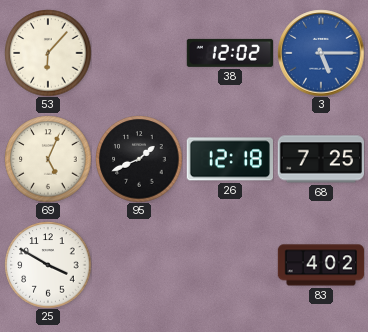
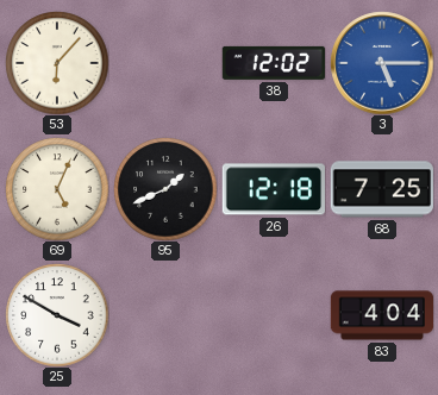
83: 4:02 -> 4:04
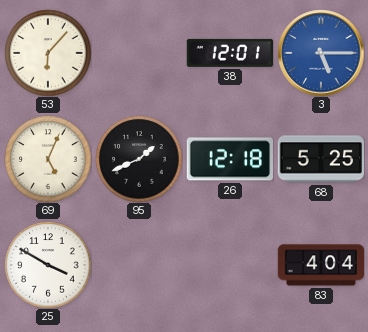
38: 12:02 -> 12:01
68: 7:25 -> 5:25
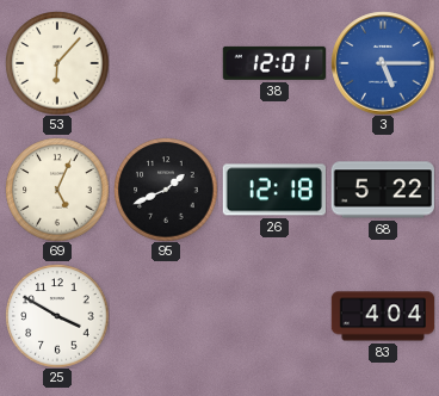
68: 5:25 -> 5:22
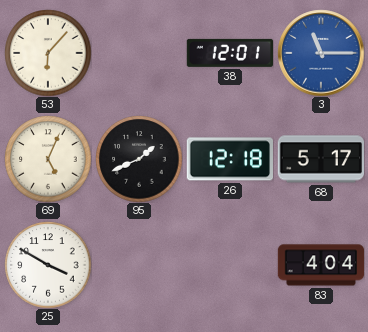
3: 5:15 -> 11:15
68: 5:22 -> 5:17
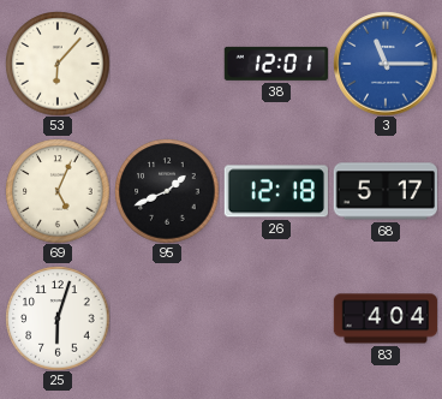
25: 3:50 -> 6:03
